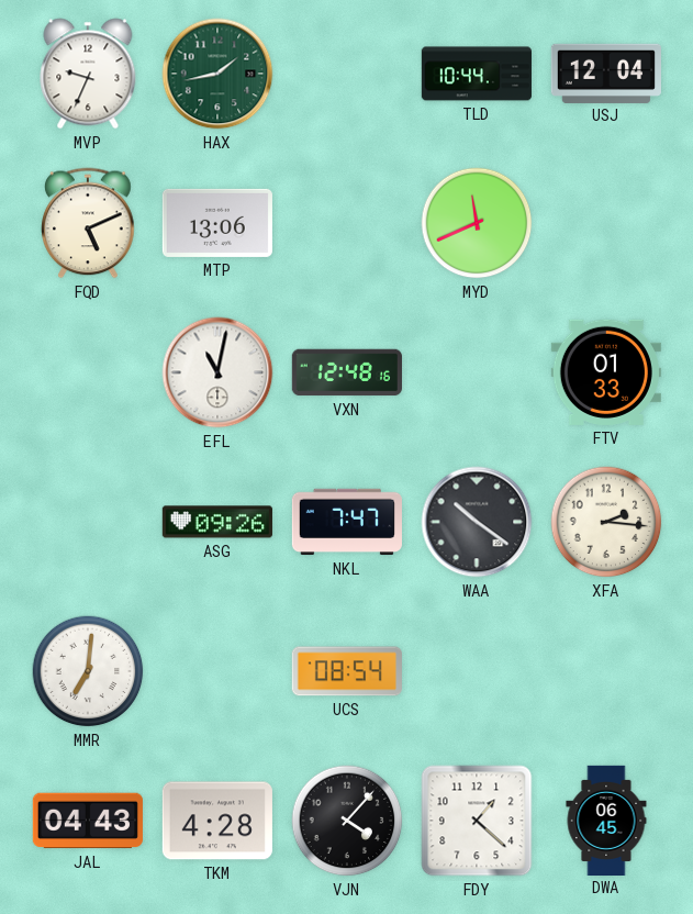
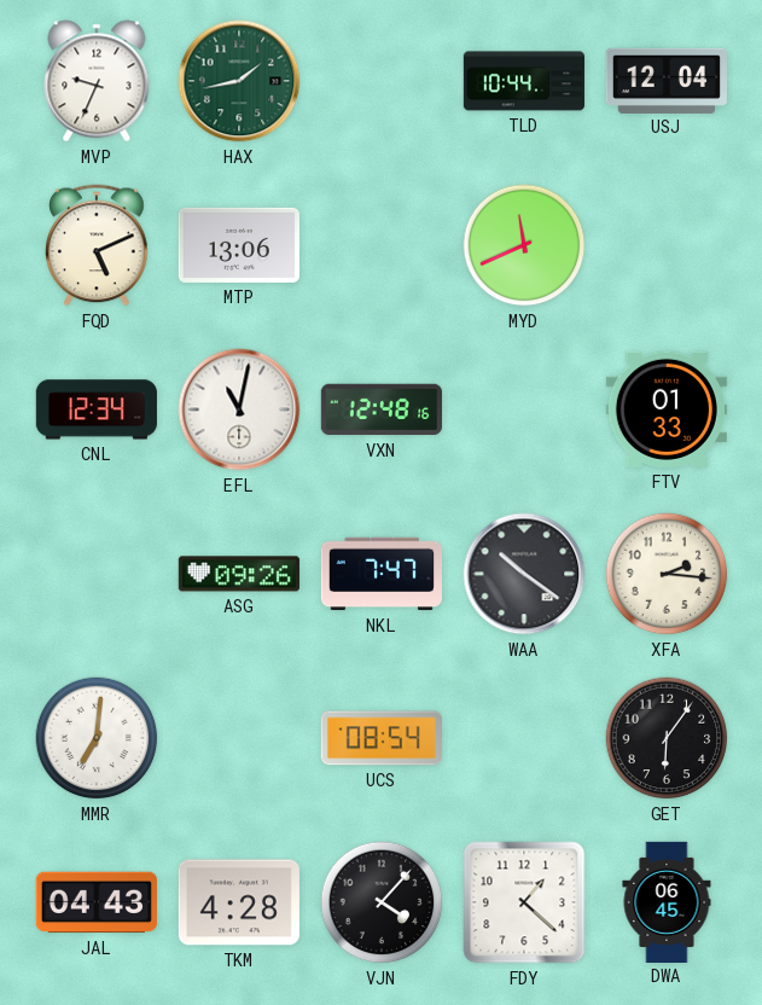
CNL: none -> 12:34
GET: none -> 6:06
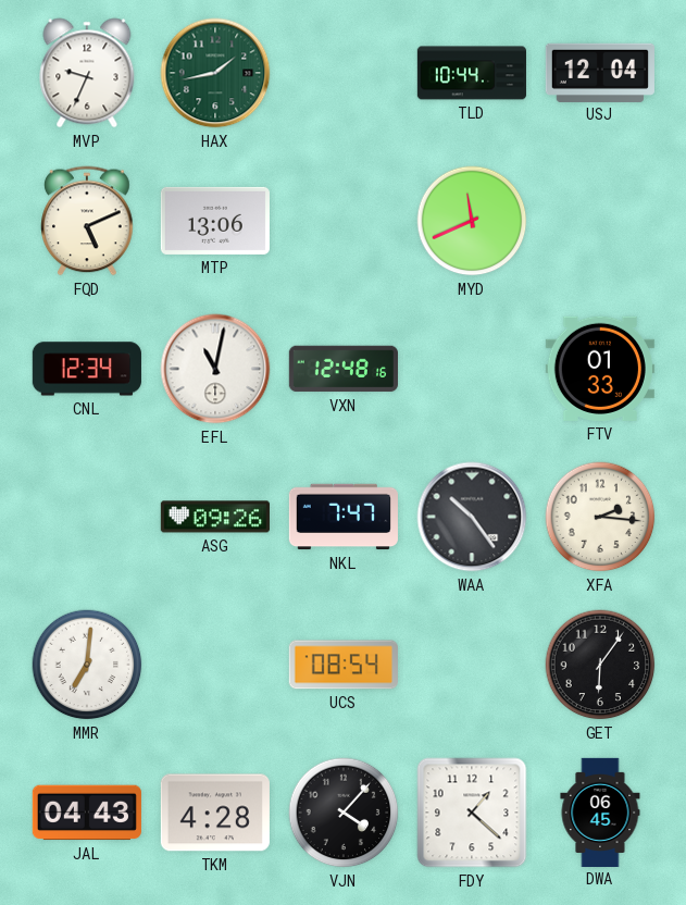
WAA: 10:21 -> 10:24
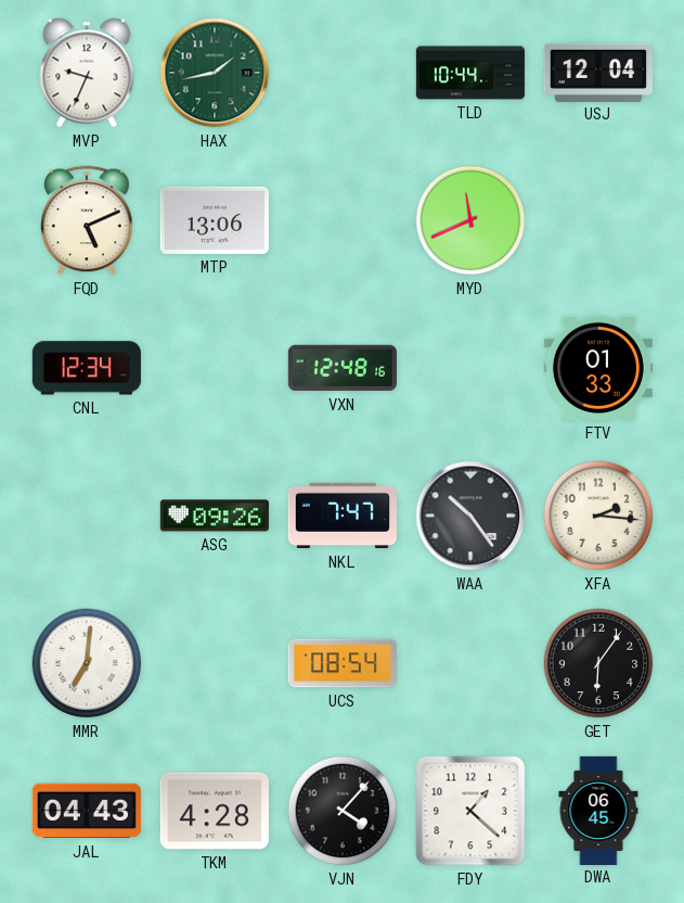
EFL: 11:02 -> none
